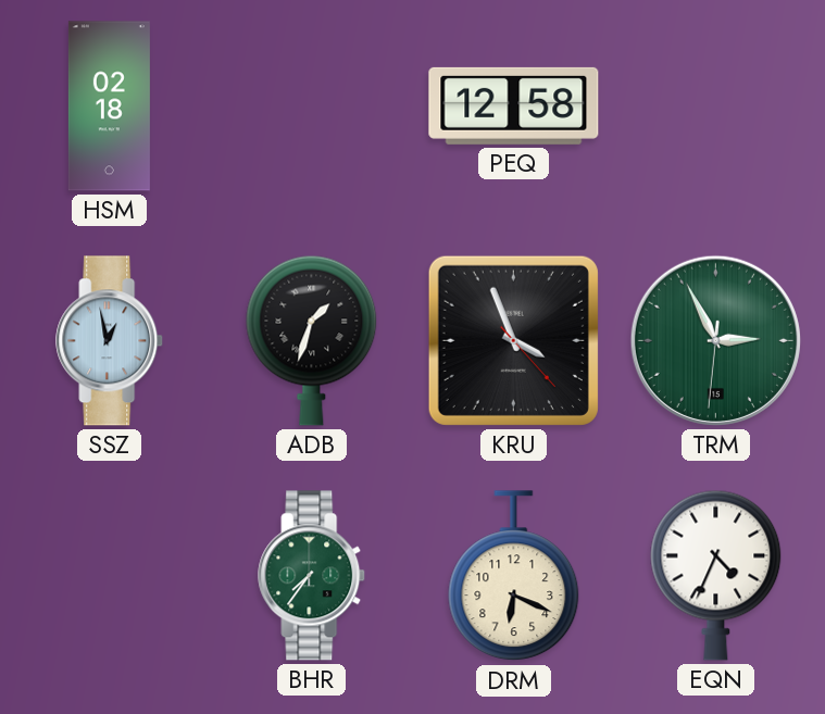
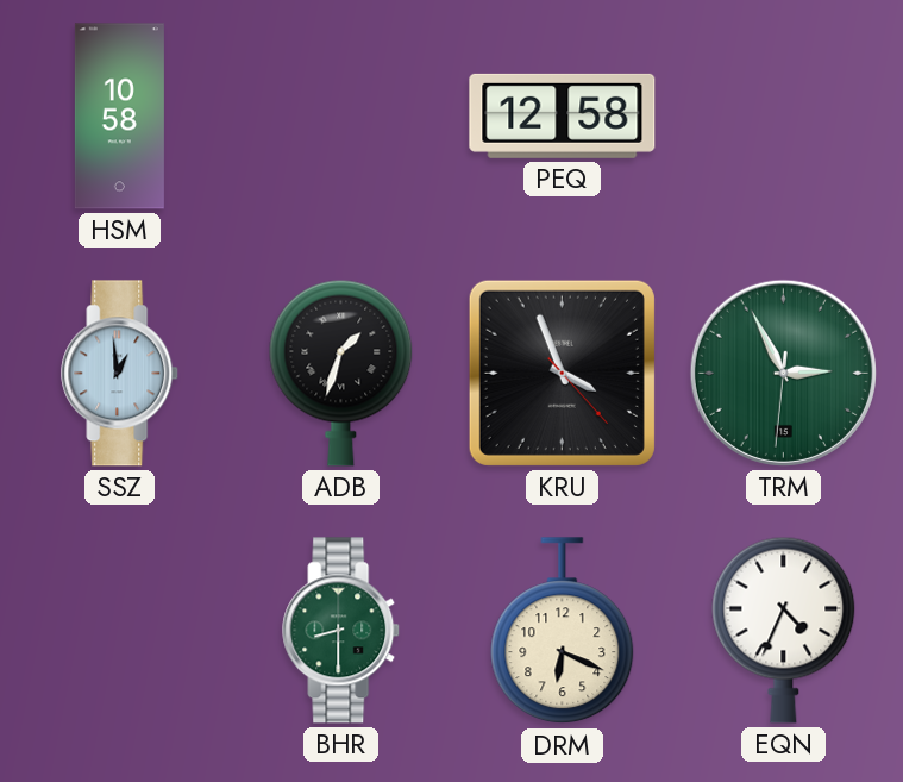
HSM: 02:18 -> 10:58
SSZ: 12:58 -> 12:59
BHR: 7:36 -> 8:30
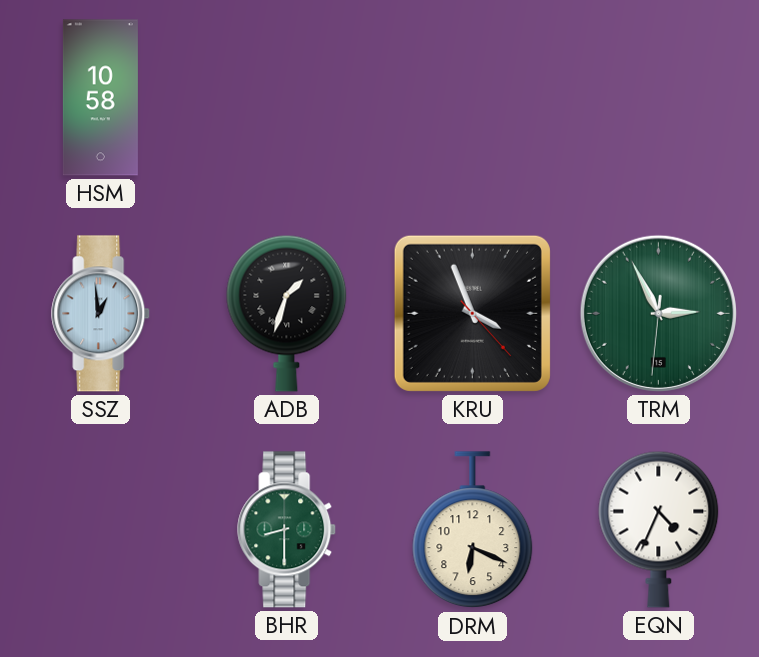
PEQ: 12:58 -> none
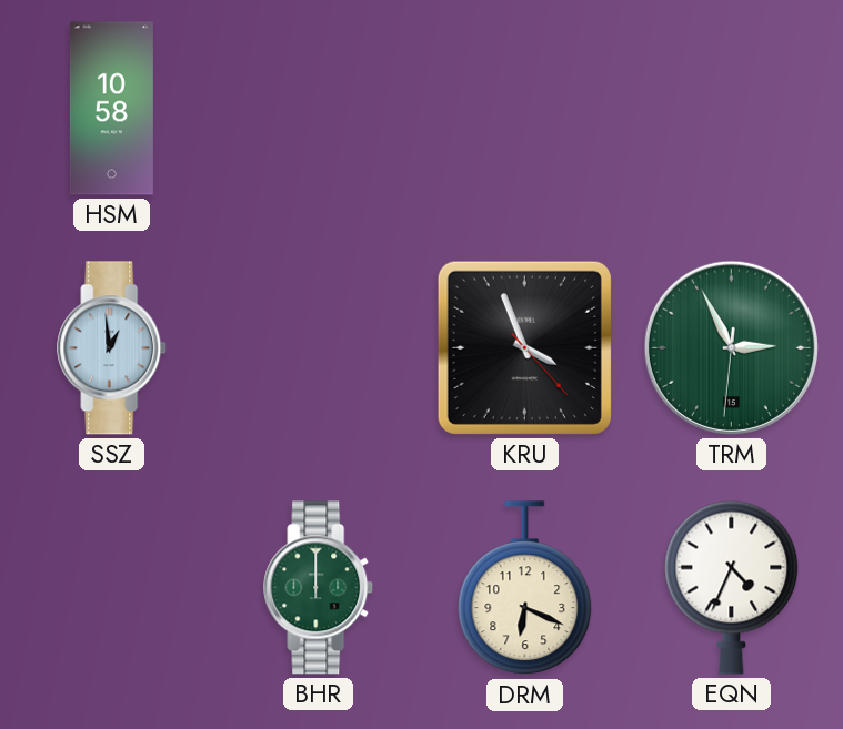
ADB: 1:33 -> none
BHR: 8:30 -> 12:00
